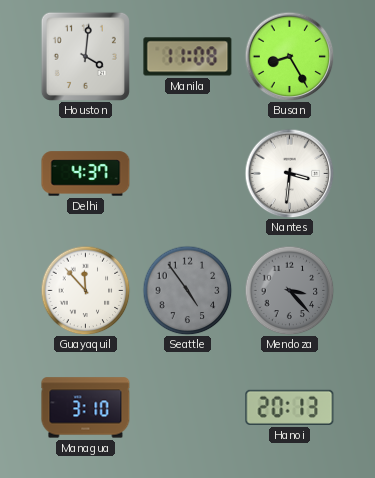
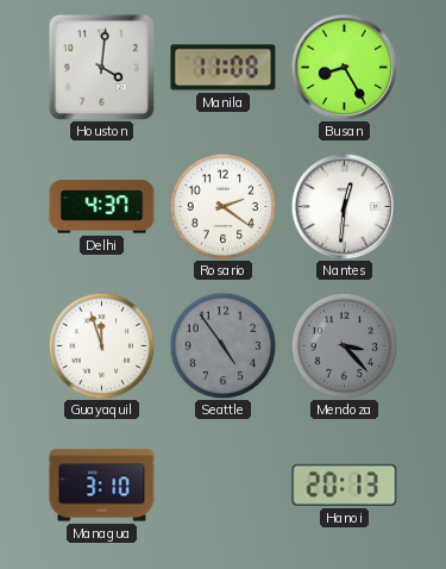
Rosario: none -> 2:21
Nantes: 3:31 -> 12:31
Guayaquil: 11:53 -> 11:57
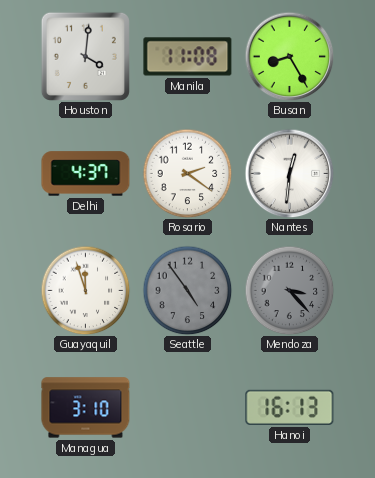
Hanoi: 20:13 -> 16:13
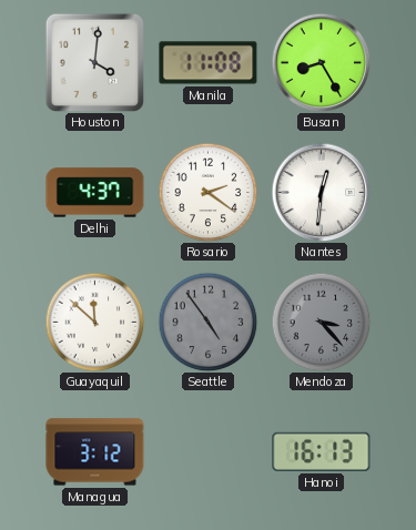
Guayaquil: 11:57 -> 11:52
Managua: 3:10 -> 3:12
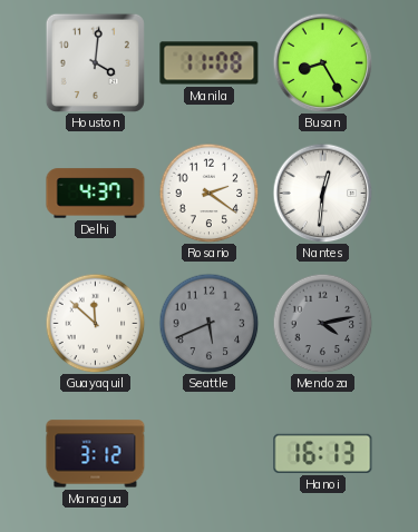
Seattle: 4:54 -> 5:41
Mendoza: 3:23 -> 4:13
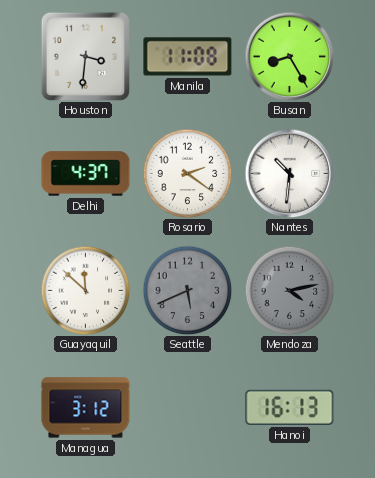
Houston: 4:01 -> 3:31
Nantes: 12:31 -> 10:31
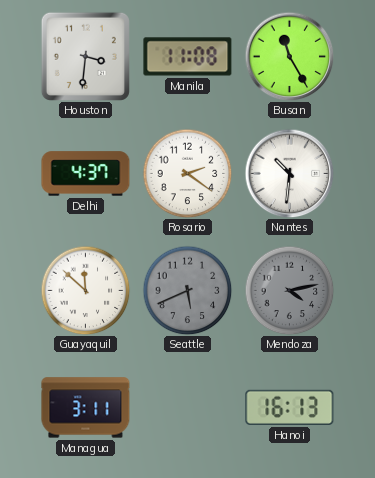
Busan: 8:25 -> 11:25
Managua: 3:12 -> 3:11
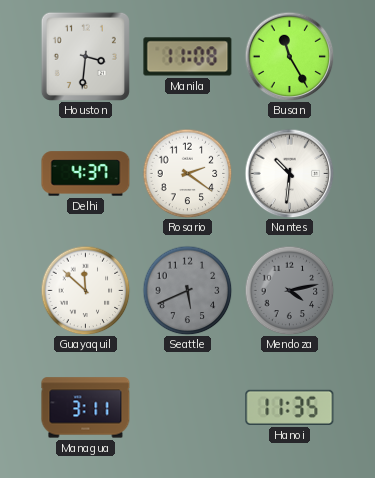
Hanoi: 16:13 -> 11:35
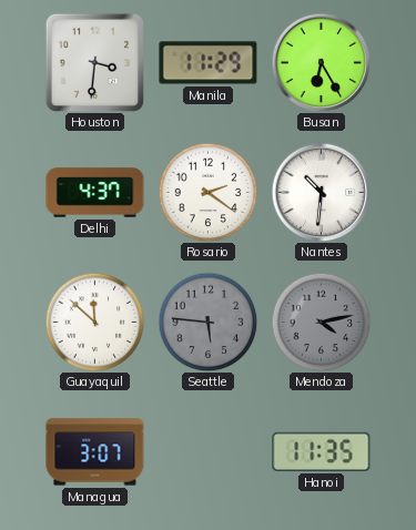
Manila: 11:08 -> 11:29
Busan: 11:25 -> 6:25
Seattle: 5:41 -> 5:46
Managua: 3:11 -> 3:07
